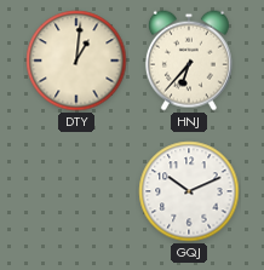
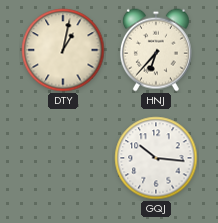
DTY: 1:01 -> 1:02
GQJ: 10:11 -> 10:16
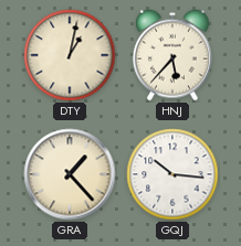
HNJ: 6:37 -> 5:37
GRA: none -> 1:23
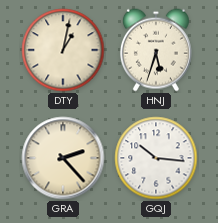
HNJ: 5:37 -> 5:33
GRA: 1:23 -> 2:23
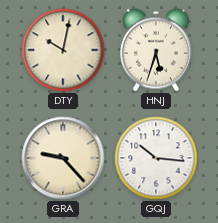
DTY: 1:02 -> 10:02
GRA: 2:23 -> 9:23
